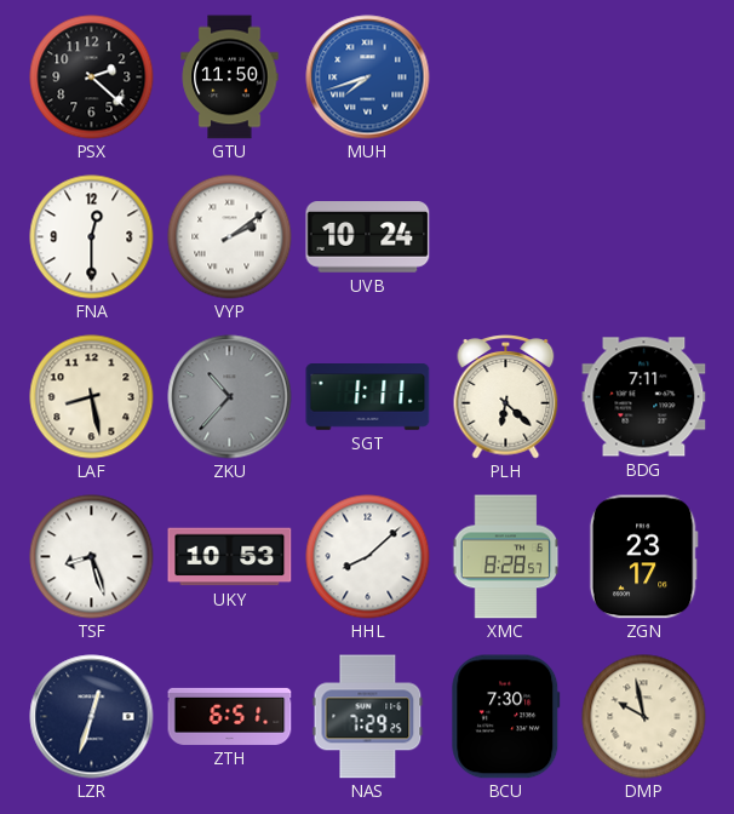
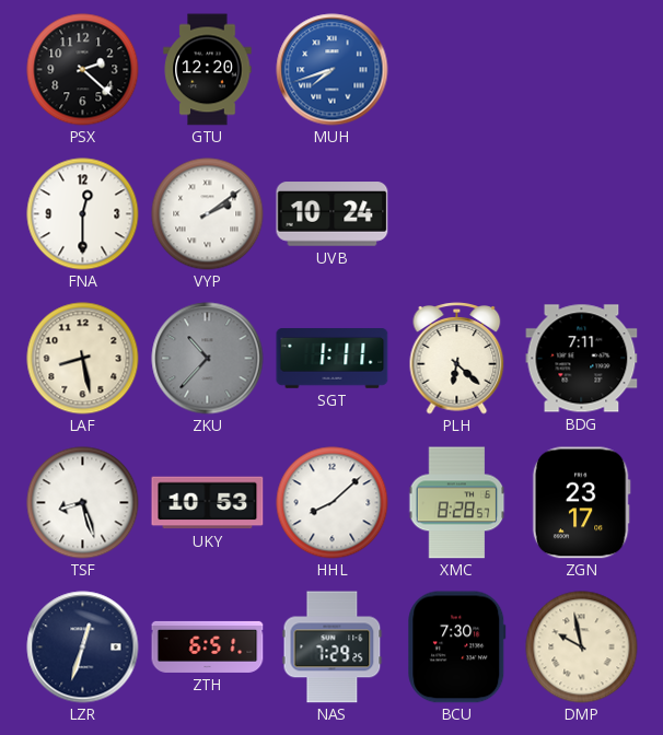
GTU: 11:50 -> 12:20
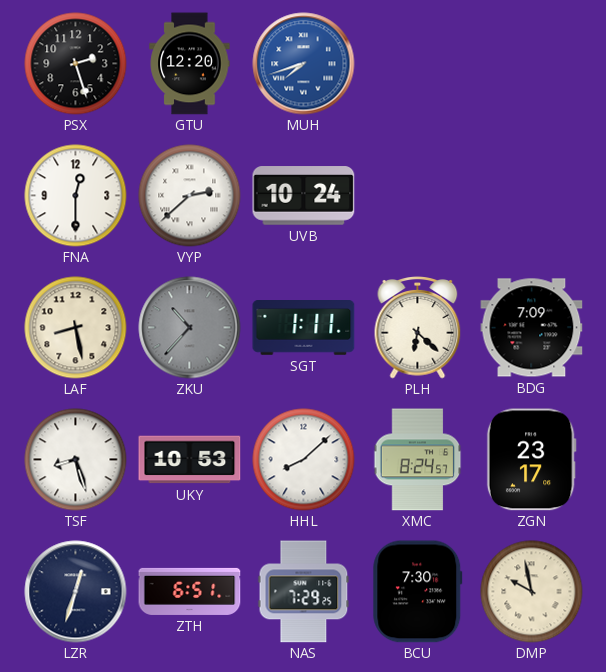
PSX: 2:22 -> 2:27
VYP: 2:09 -> 2:38
BDG: 7:11 -> 7:09
XMC: 8:28 -> 8:24
